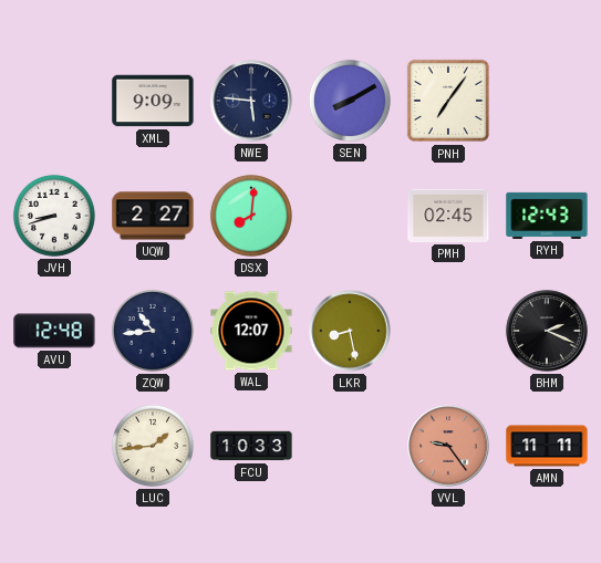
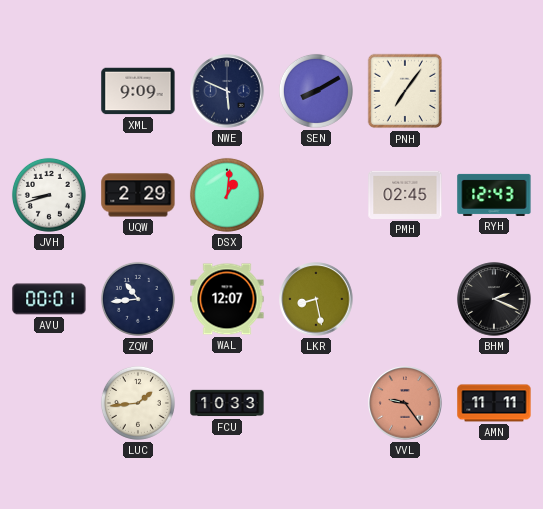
NWE: 5:46 -> 5:49
UQW: 2:27 -> 2:29
DSX: 8:01 -> 1:01
AVU: 12:48 -> 00:01
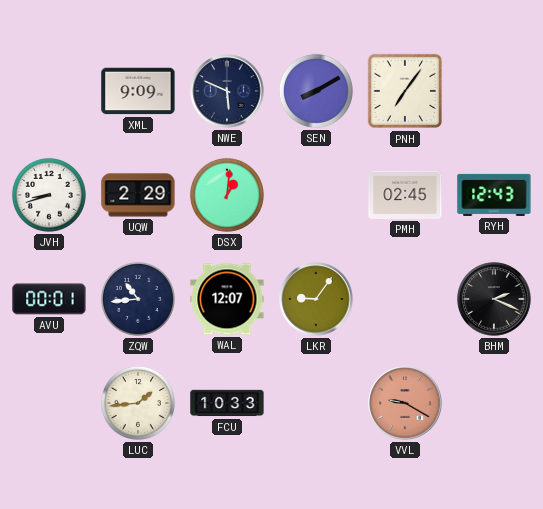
LKR: 8:28 -> 9:06
VVL: 9:24 -> 9:20
AMN: 11:11 -> none
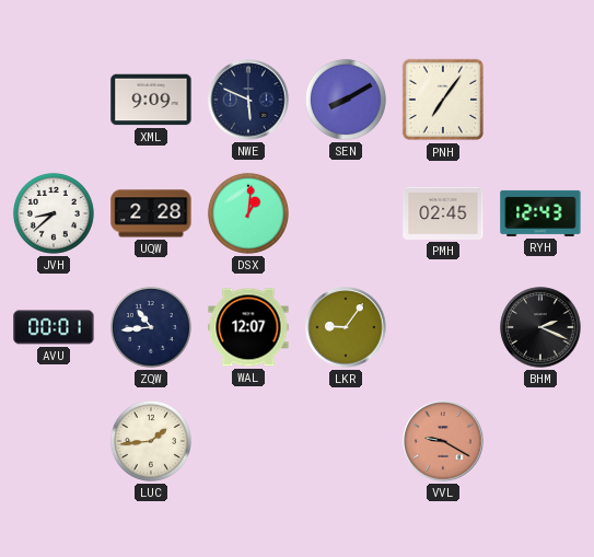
JVH: 8:42 -> 8:38
UQW: 2:29 -> 2:28
FCU: 10:33 -> none
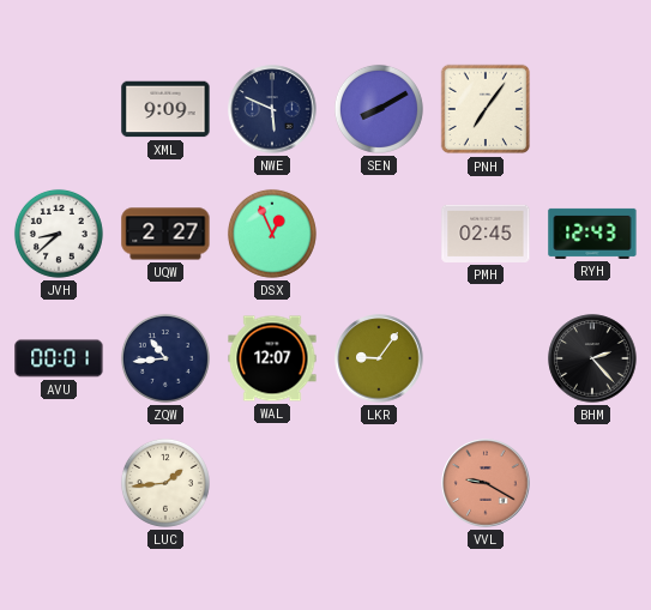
UQW: 2:28 -> 2:27
DSX: 1:01 -> 12:56
BHM: 2:19 -> 2:23
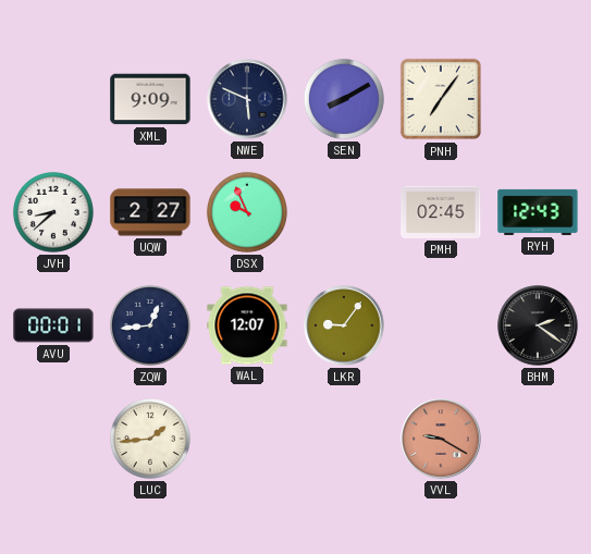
DSX: 12:56 -> 9:56
ZQW: 10:44 -> 12:44
BHM: 2:23 -> 2:21
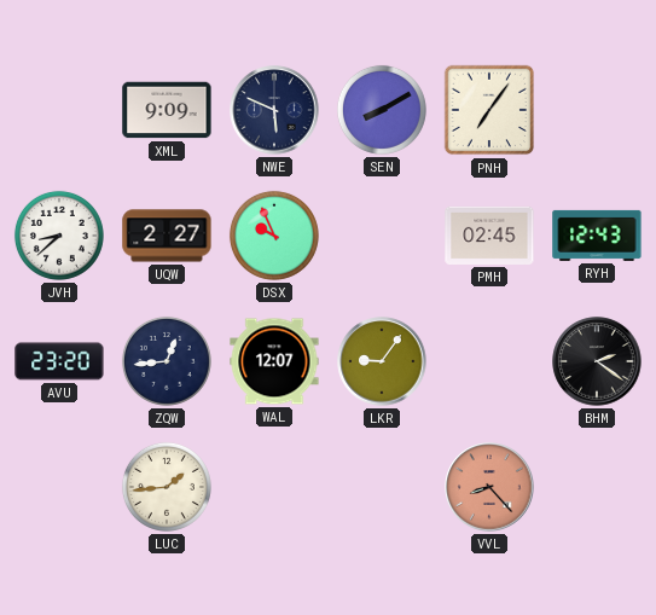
AVU: 00:01 -> 23:20
VVL: 9:20 -> 8:23
